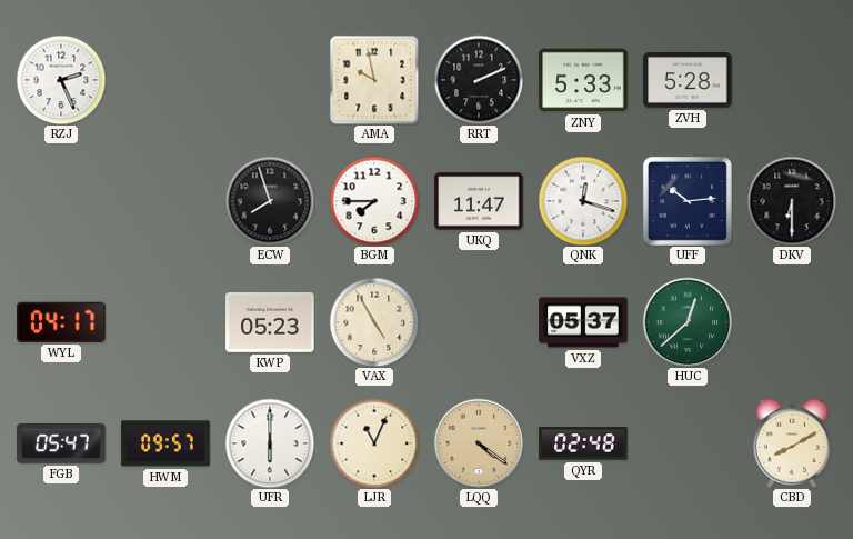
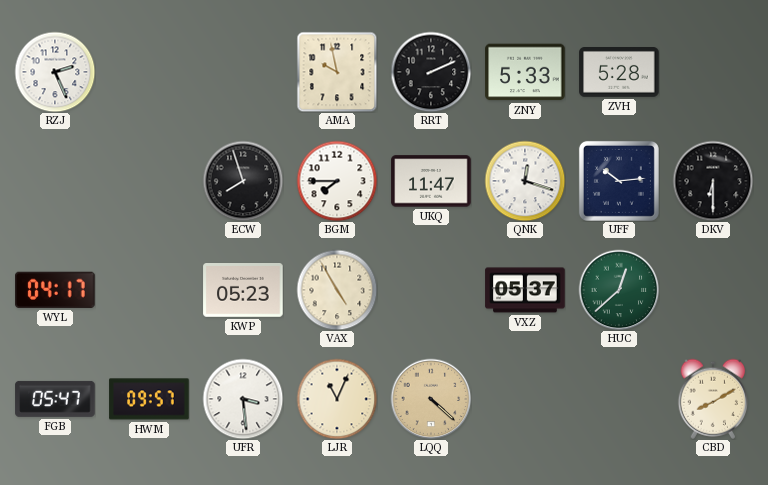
UFR: 6:00 -> 3:29
LQQ: 4:21 -> 4:22
QYR: 02:48 -> none
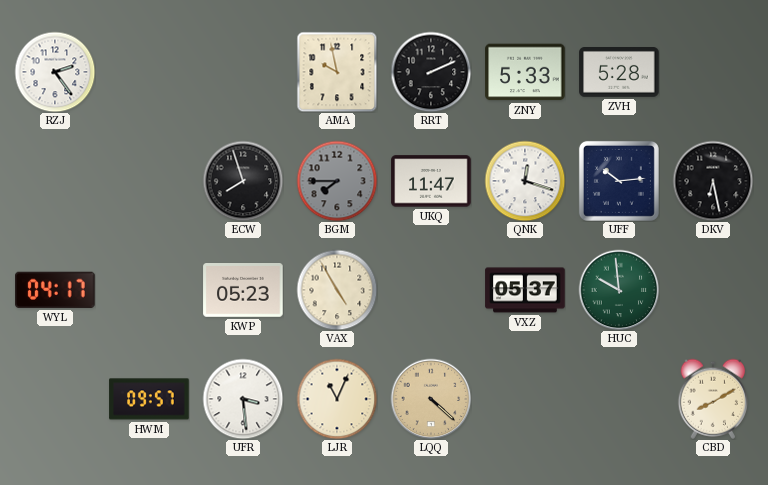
RZJ: 2:26 -> 2:24
BGM dial: white -> grey
DKV: 6:30 -> 6:28
HUC: 12:38 -> 9:59
FGB: 05:47 -> none
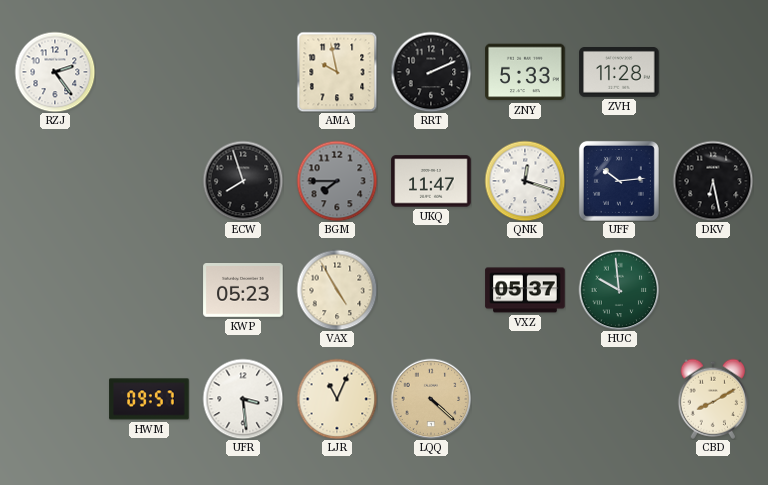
ZVH: 5:28 -> 11:28
WYL: 04:17 -> none
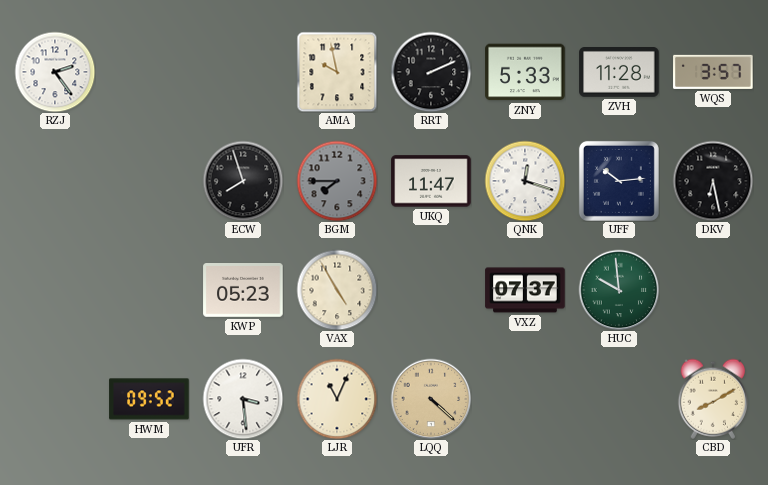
WQS: none -> 3:57
VXZ: 05:37 -> 07:37
HWM: 09:57 -> 09:52
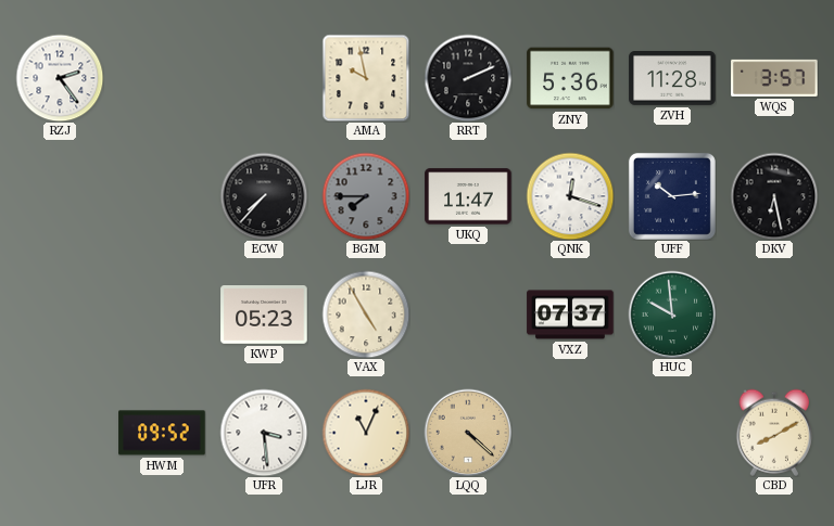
ZNY: 5:33 -> 5:36
ECW: 7:57 -> 7:37
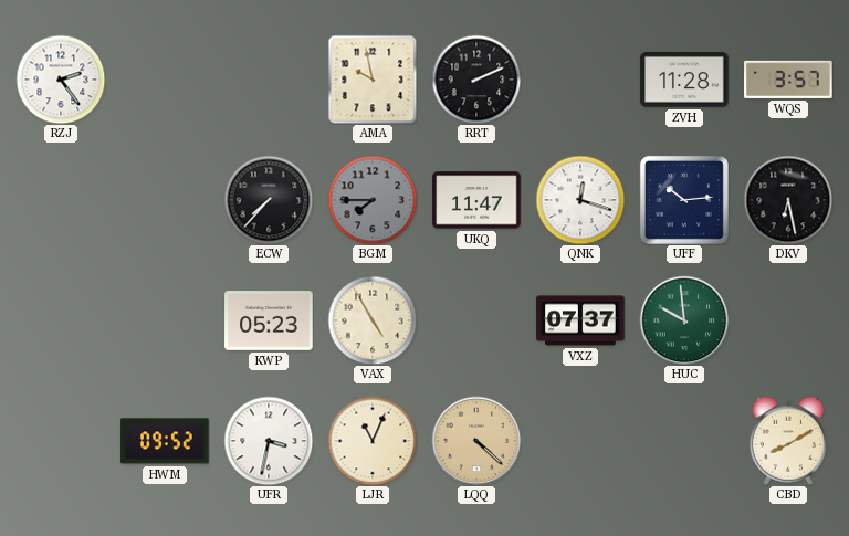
ZNY: 5:36 -> none
UFR: 3:29 -> 3:32
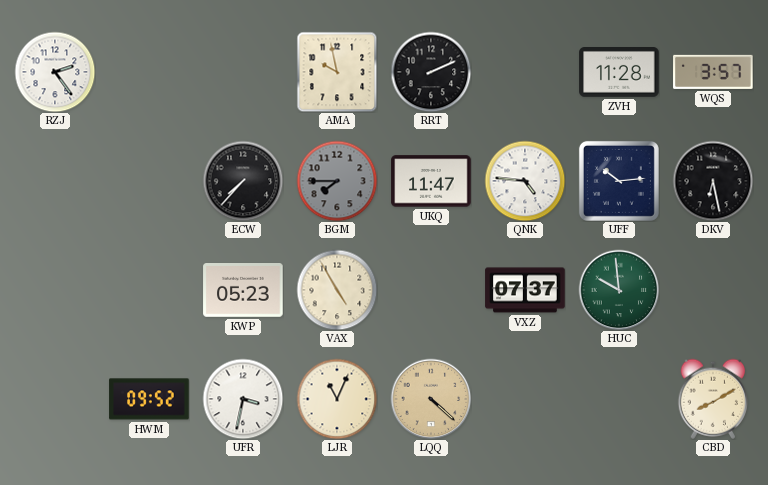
QNK: 12:18 -> 4:46
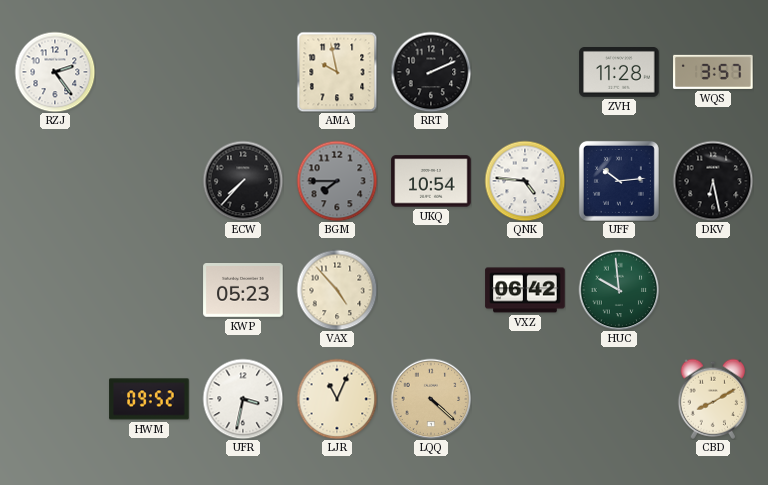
UKQ: 11:47 -> 10:54
VAX: 4:55 -> 4:53
VXZ: 07:37 -> 06:42
